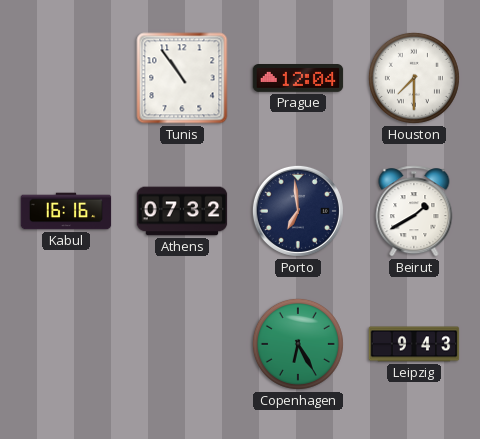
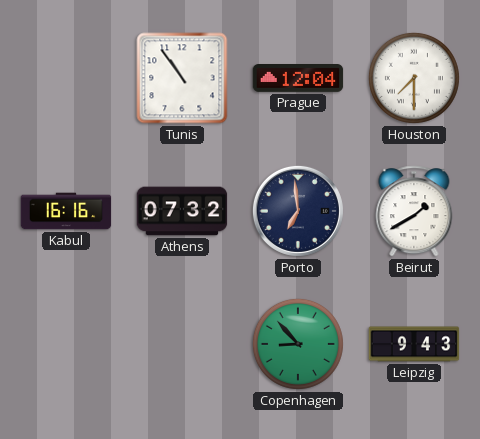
Copenhagen: 6:25 -> 8:53
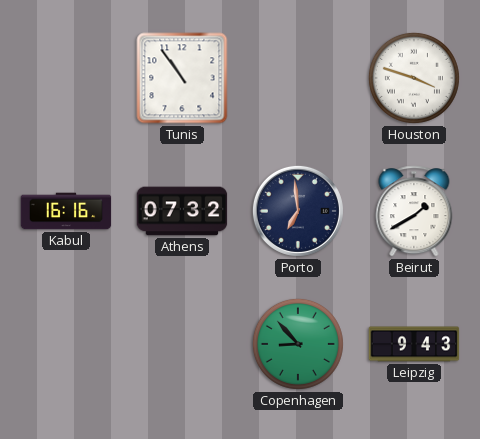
Prague: 12:04 -> none
Houston: 7:30 -> 3:48
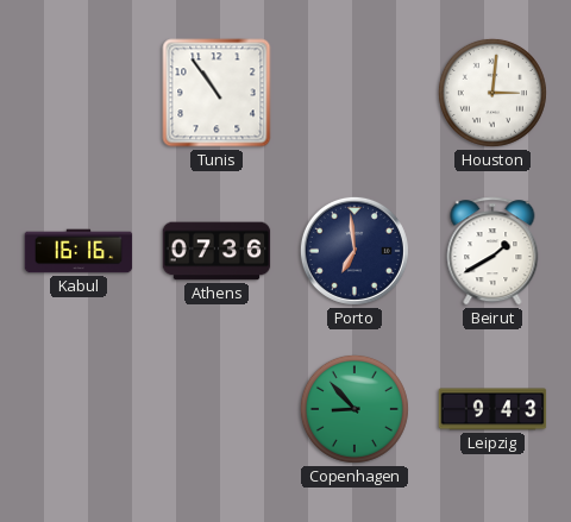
Houston: 3:48 -> 3:01
Athens: 07:32 -> 07:36
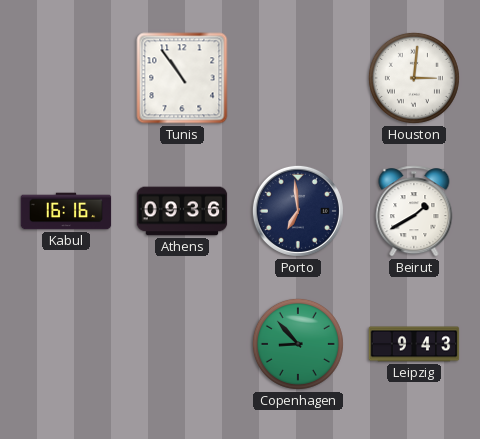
Athens: 07:36 -> 09:36
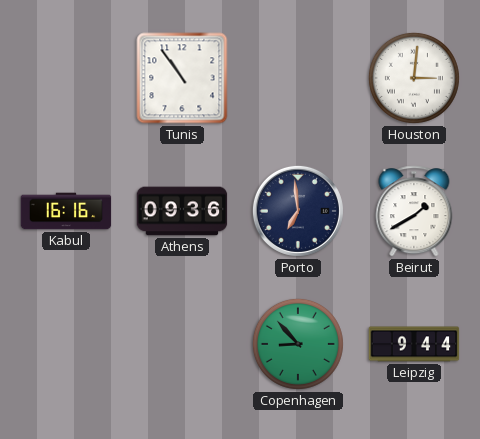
Leipzig: 9:43 -> 9:44
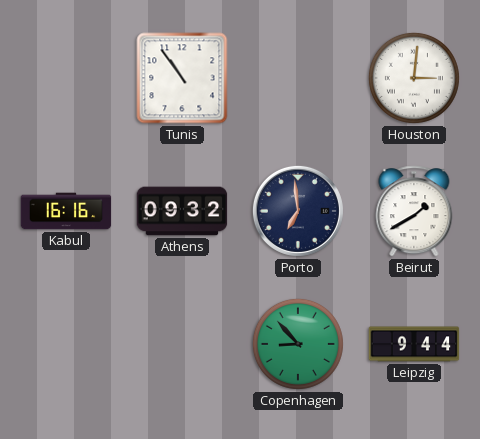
Athens: 09:36 -> 09:32
